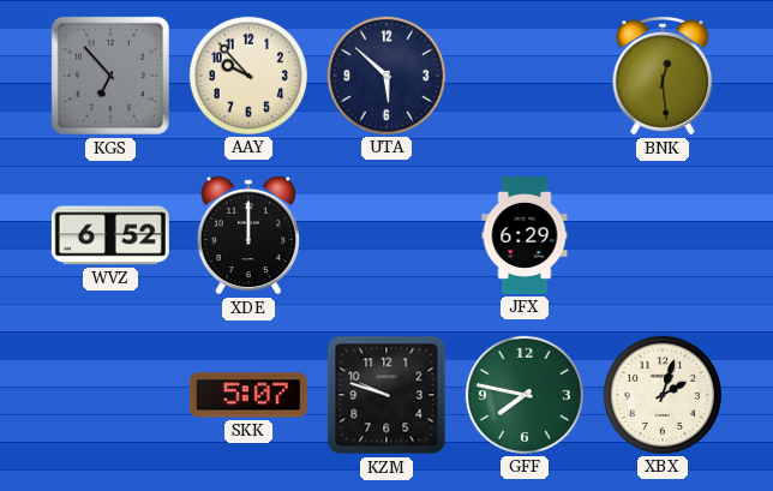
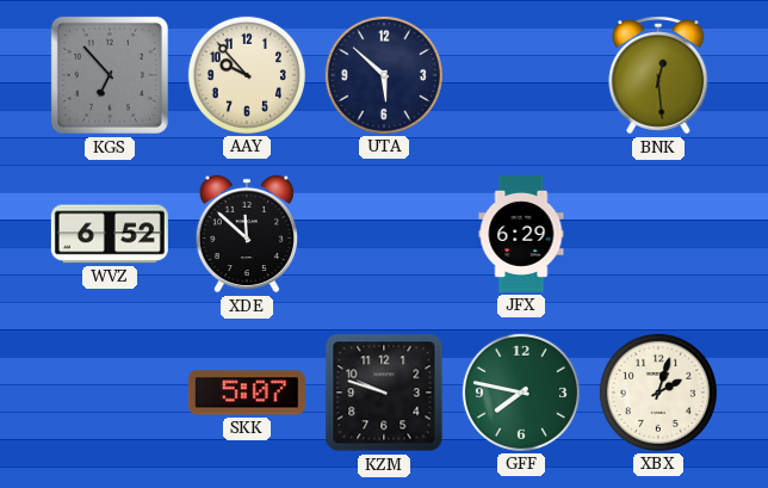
XDE: 12:00 -> 11:52
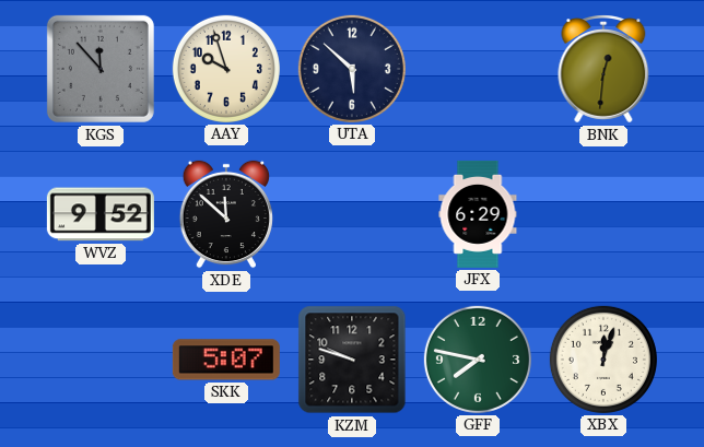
KGS: 6:53 -> 11:53
AAY: 9:53 -> 9:57
BNK: 12:29 -> 12:31
WVZ: 6:52 -> 9:52
XBX: 2:03 -> 12:03
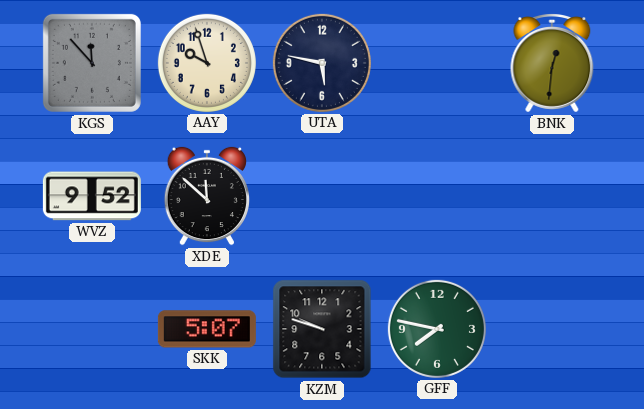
UTA: 5:52 -> 5:47
JFX: 6:29 -> none
XBX: 12:03 -> none
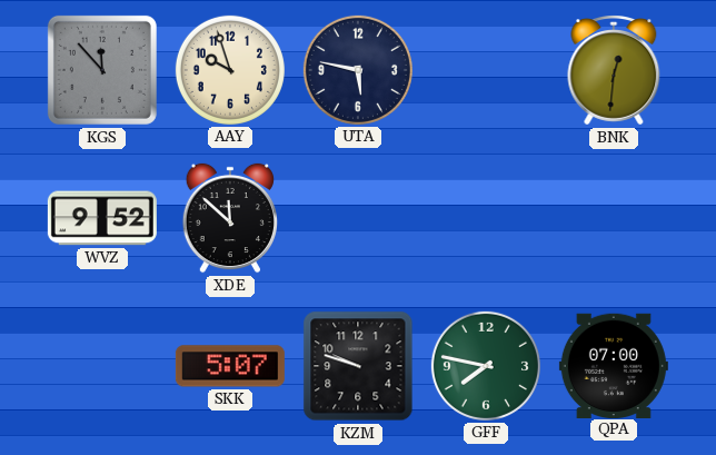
QPA: none -> 07:00
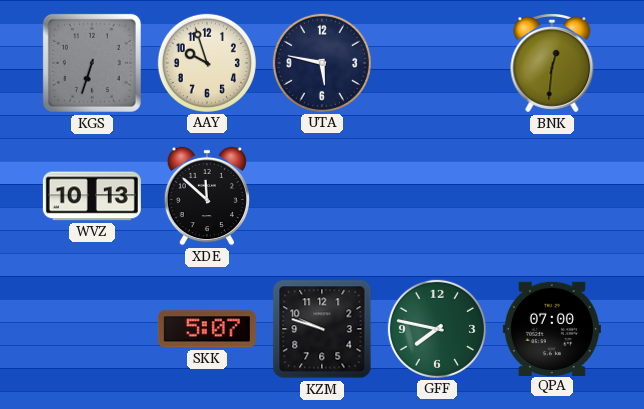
KGS: 11:53 -> 6:33
WVZ: 9:52 -> 10:13
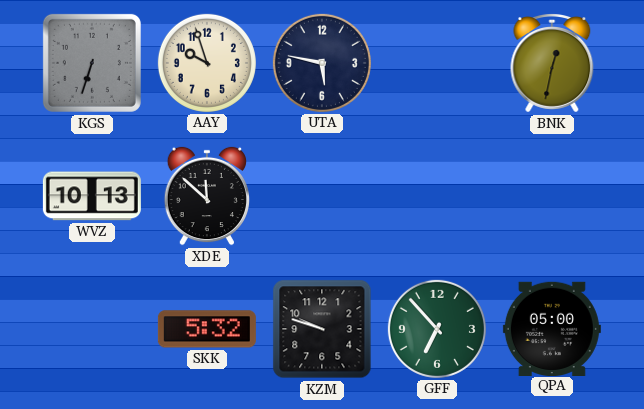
BNK: 12:31 -> 12:32
SKK: 5:07 -> 5:32
GFF: 7:47 -> 6:53
QPA: 07:00 -> 05:00
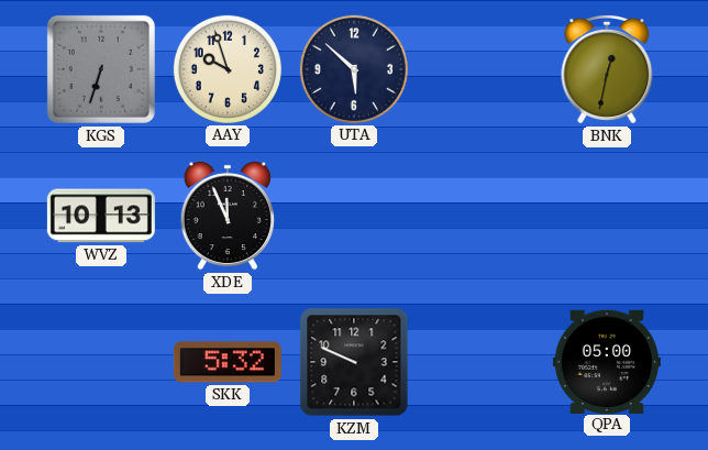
UTA: 5:47 -> 5:52
XDE: 11:52 -> 11:56
KZM: 9:48 -> 9:49
GFF: 6:53 -> none
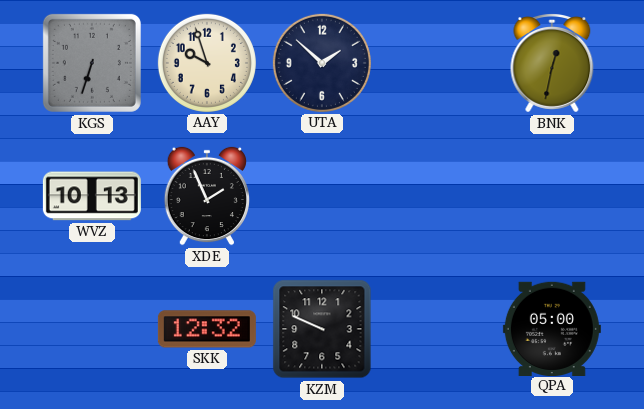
UTA: 5:52 -> 1:52
XDE: 11:56 -> 1:56
SKK: 5:32 -> 12:32
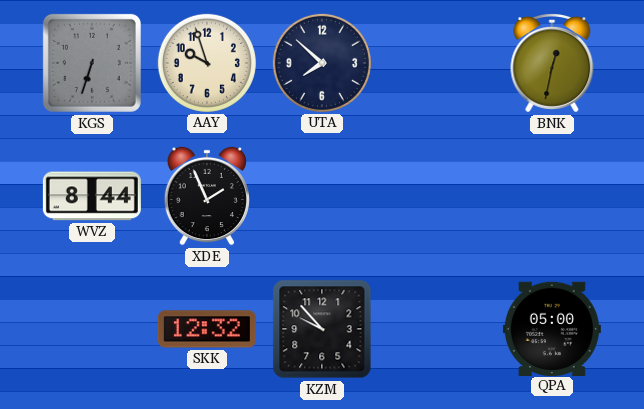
UTA: 1:52 -> 7:52
WVZ: 10:13 -> 8:44
KZM: 9:49 -> 9:53
